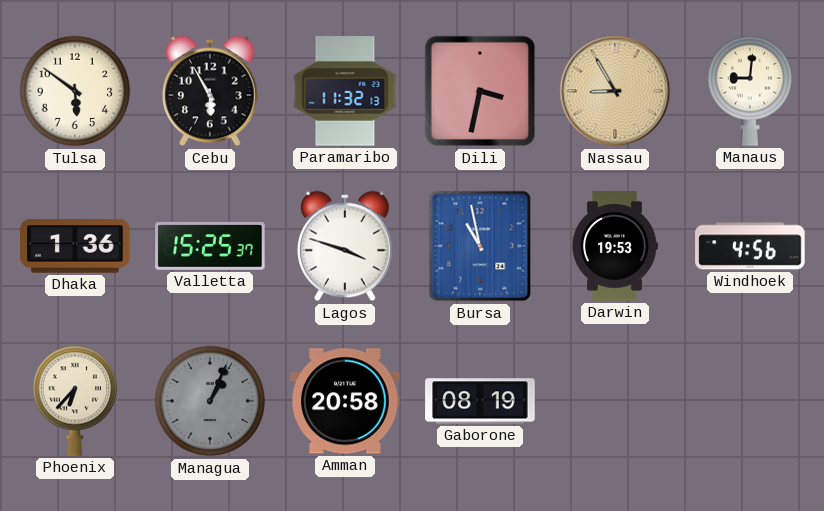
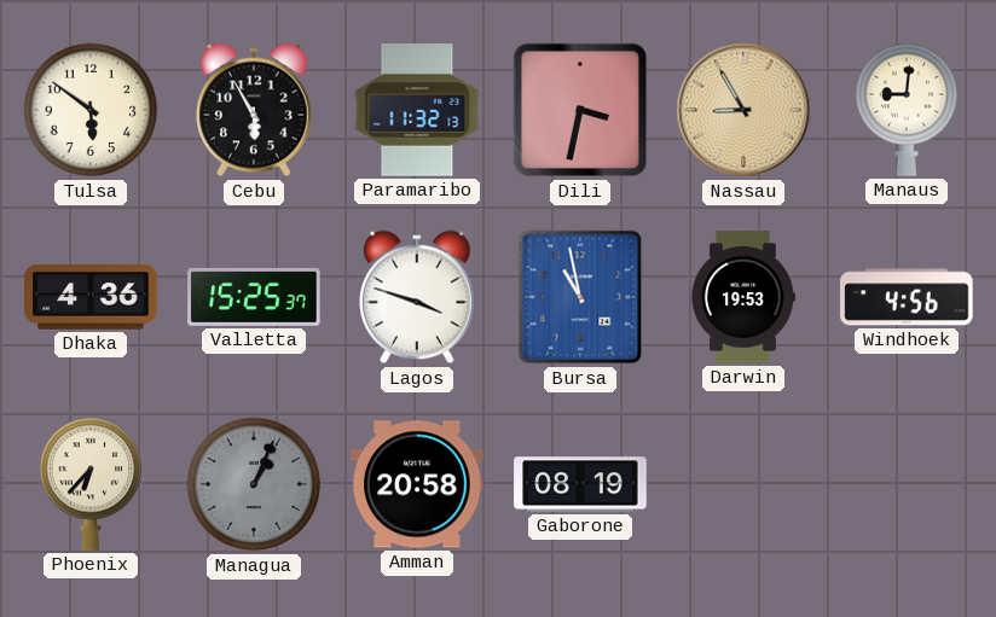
Dhaka: 1:36 -> 4:36
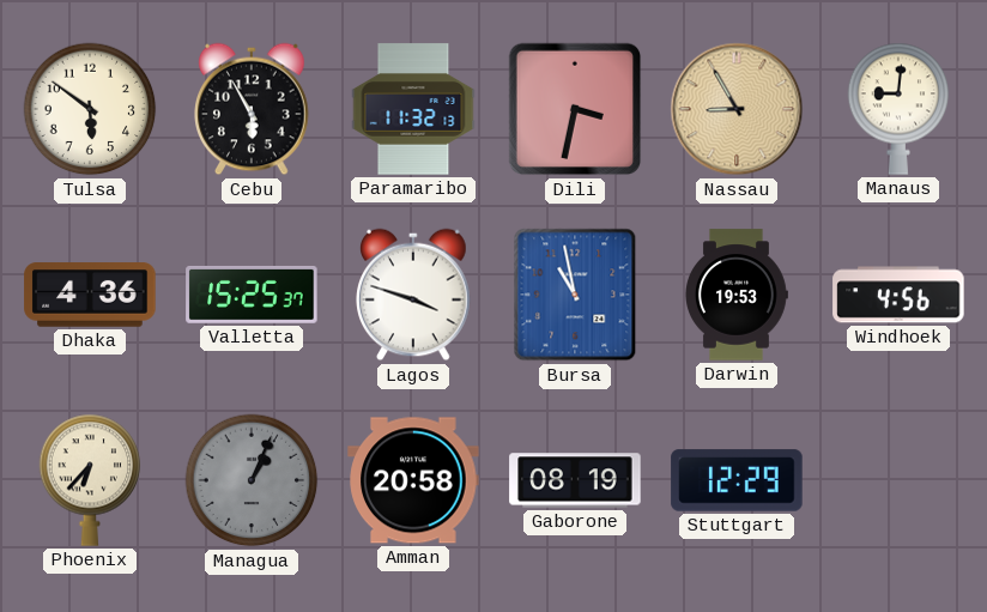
Stuttgart: none -> 12:29
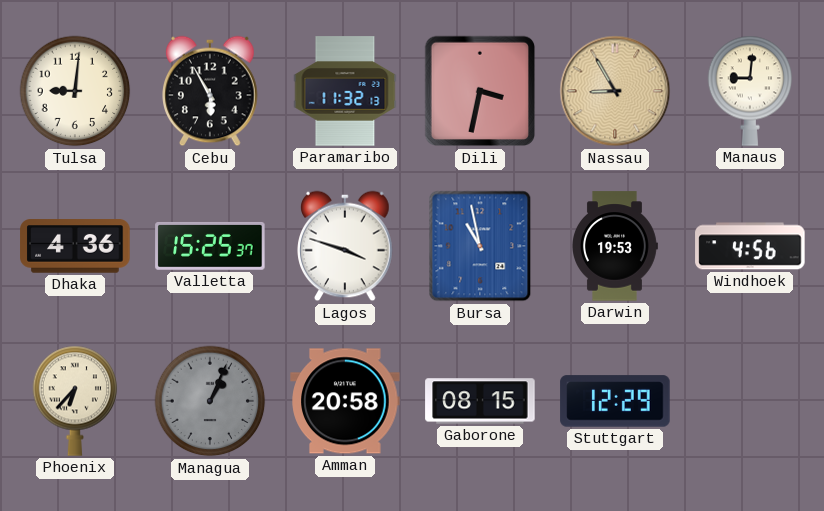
Tulsa: 5:51 -> 9:01
Gaborone: 08:19 -> 08:15
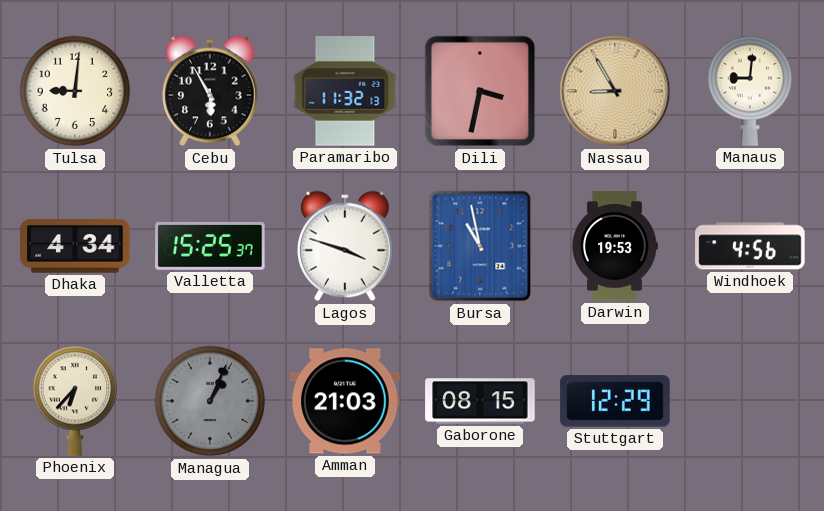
Dhaka: 4:36 -> 4:34
Amman: 20:58 -> 21:03
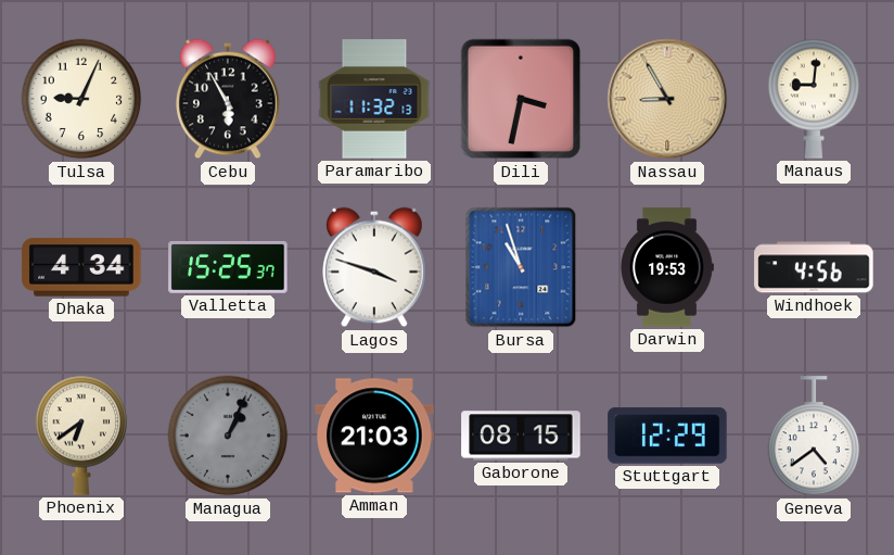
Tulsa: 9:01 -> 9:04
Bursa: 10:58 -> 10:57
Phoenix: 6:37 -> 6:39
Geneva: none -> 4:39
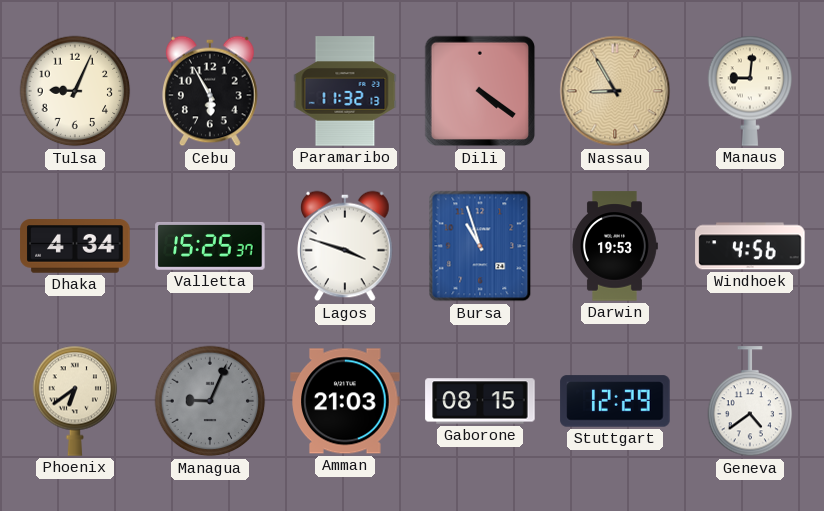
Dili: 3:32 -> 4:21
Managua: 1:04 -> 9:04
